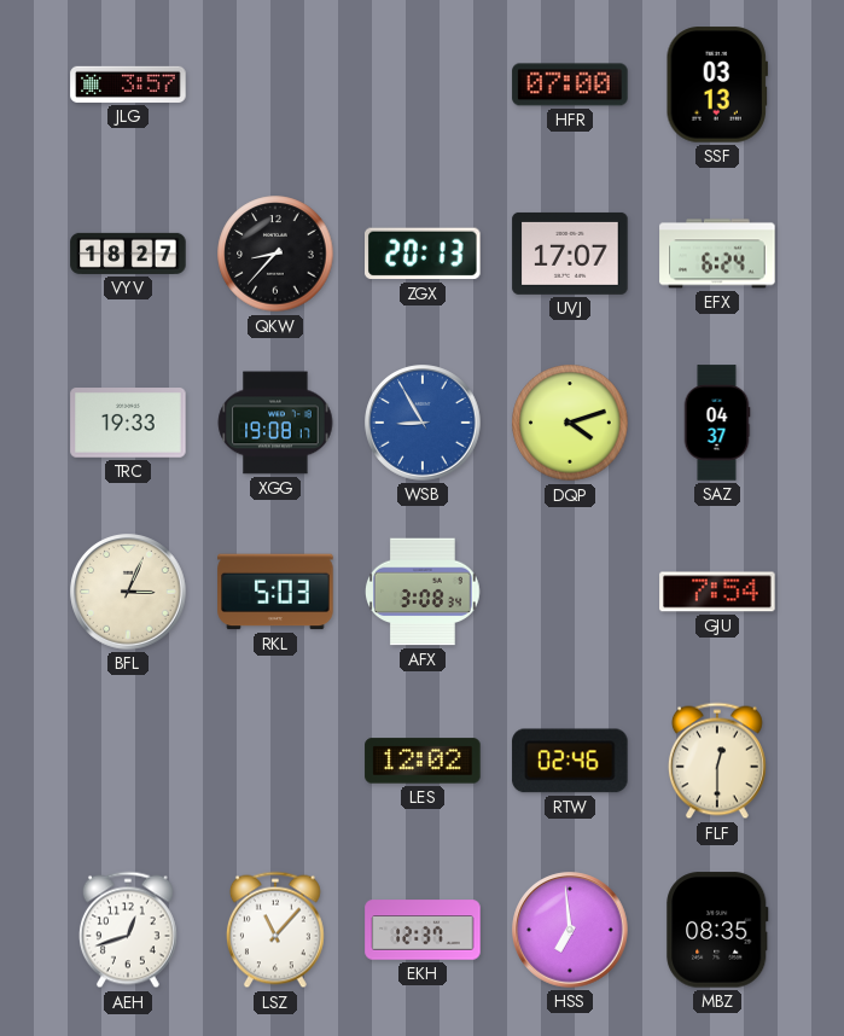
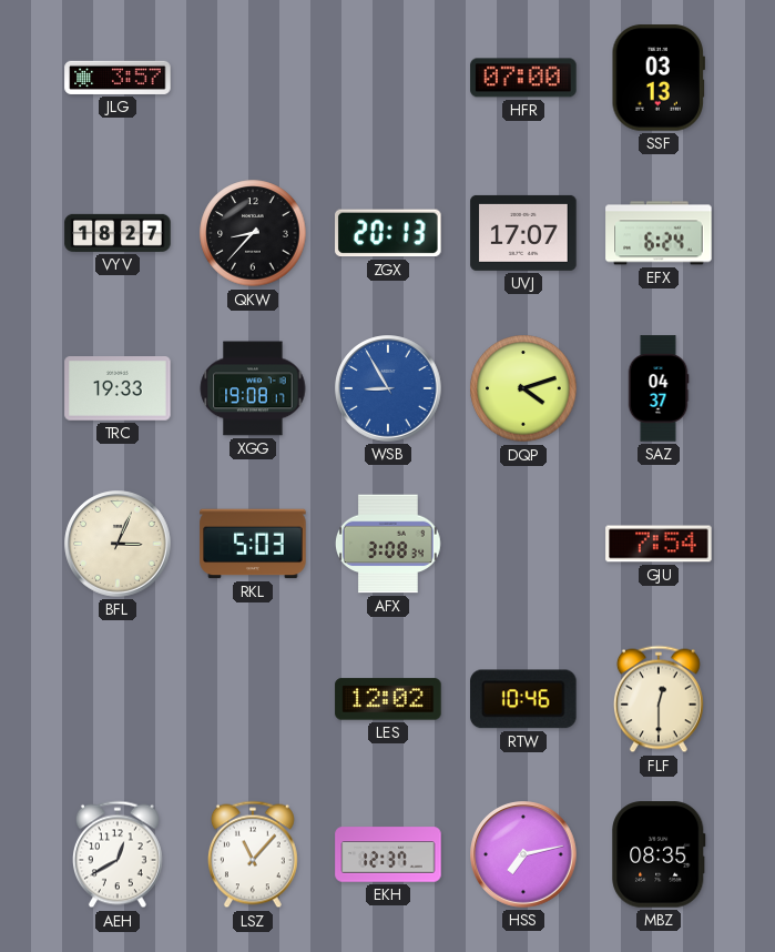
RTW: 02:46 -> 10:46
AEH: 12:42 -> 12:40
HSS: 6:59 -> 7:13
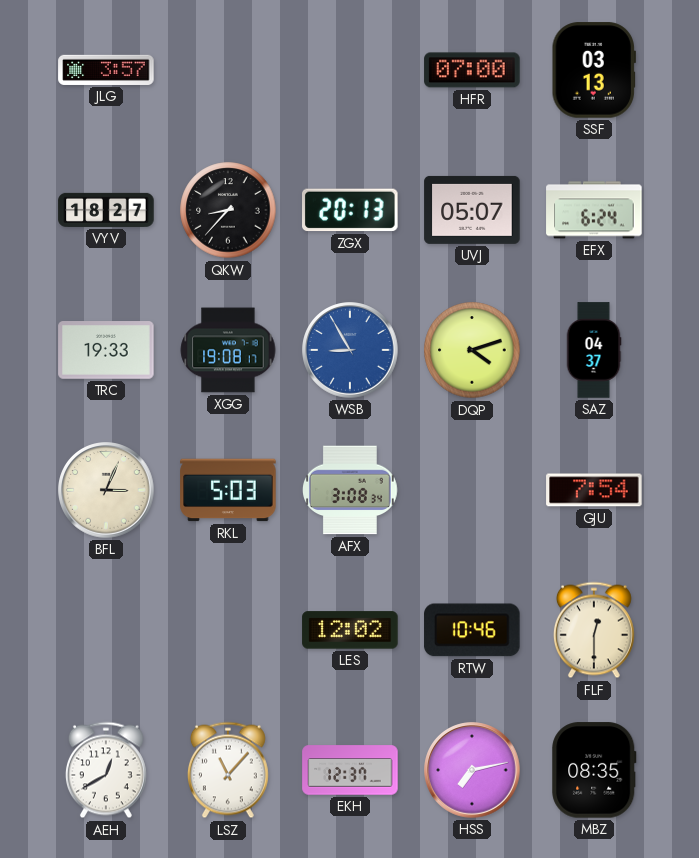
UVJ: 17:07 -> 05:07
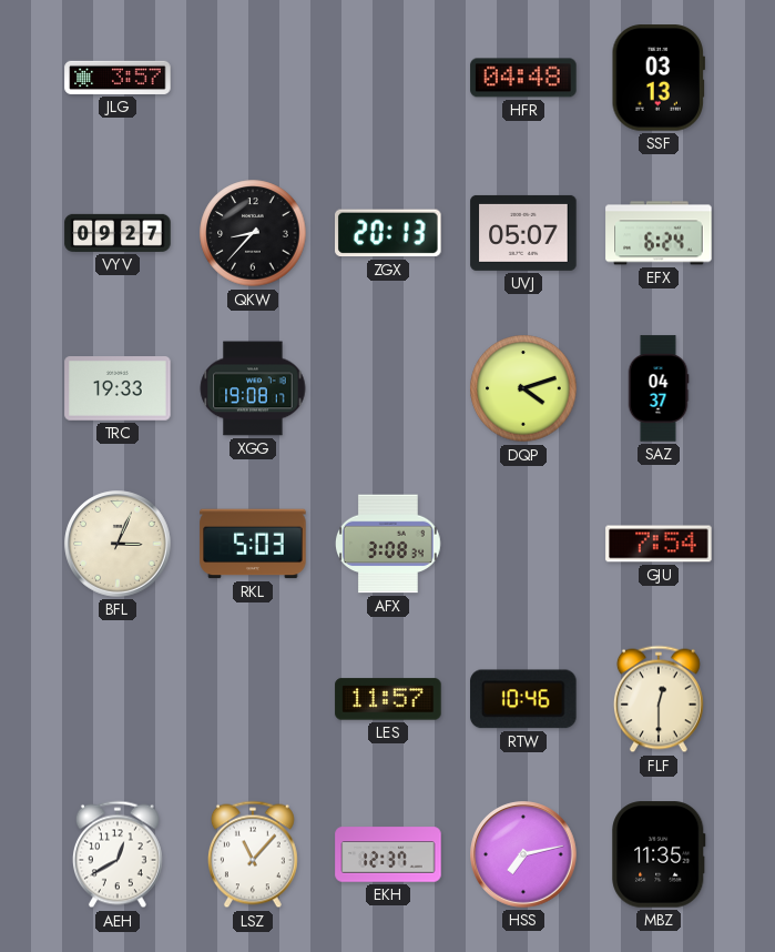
HFR: 07:00 -> 04:48
VYV: 18:27 -> 09:27
WSB: 8:55 -> none
LES: 12:02 -> 11:57
MBZ: 08:35 -> 11:35
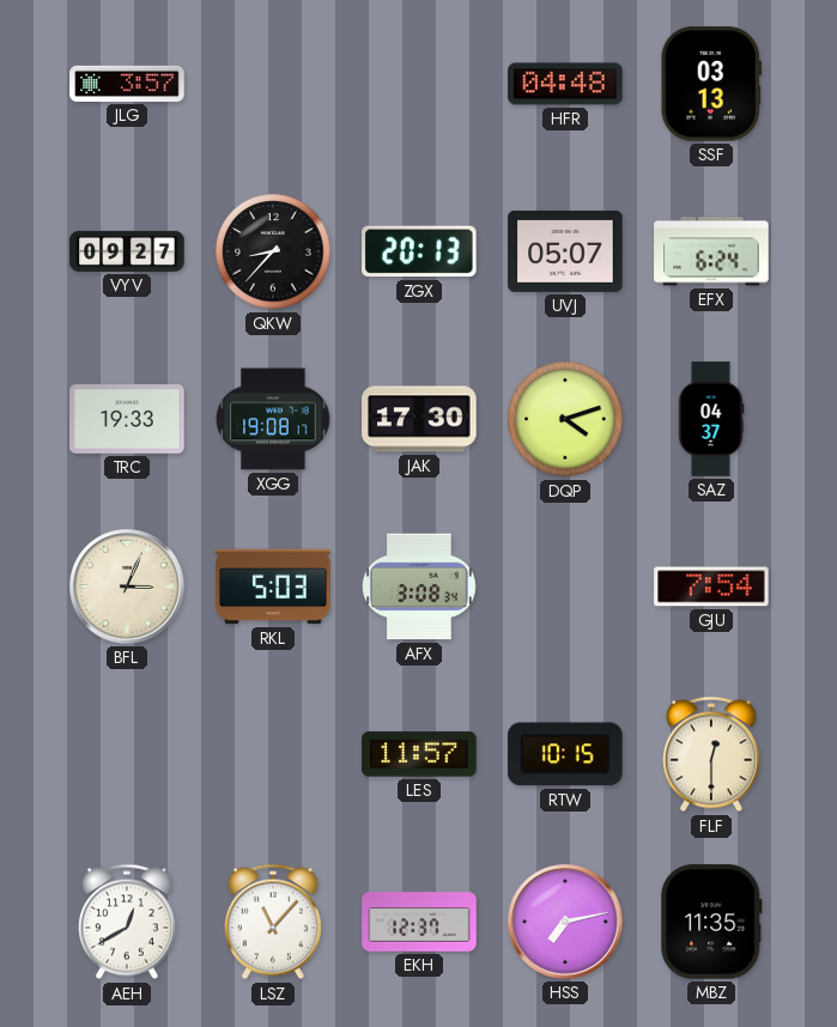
JAK: none -> 17:30
RTW: 10:46 -> 10:15
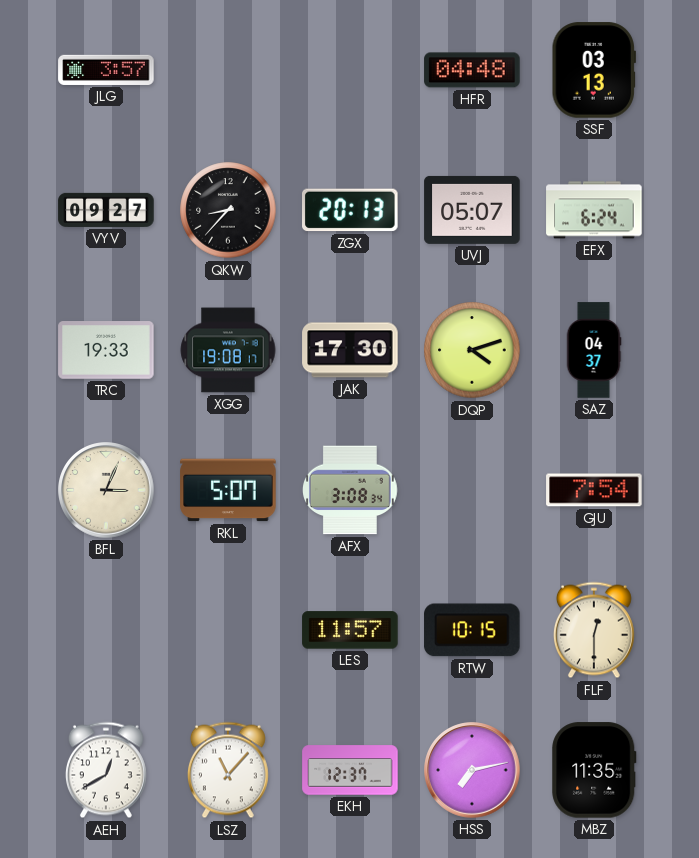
RKL: 5:03 -> 5:07
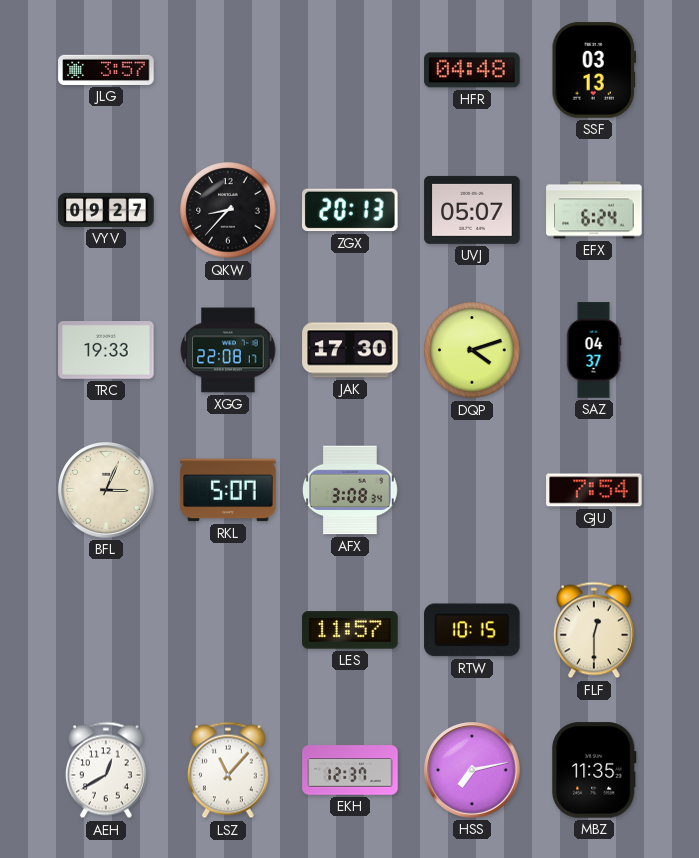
XGG: 19:08 -> 22:08
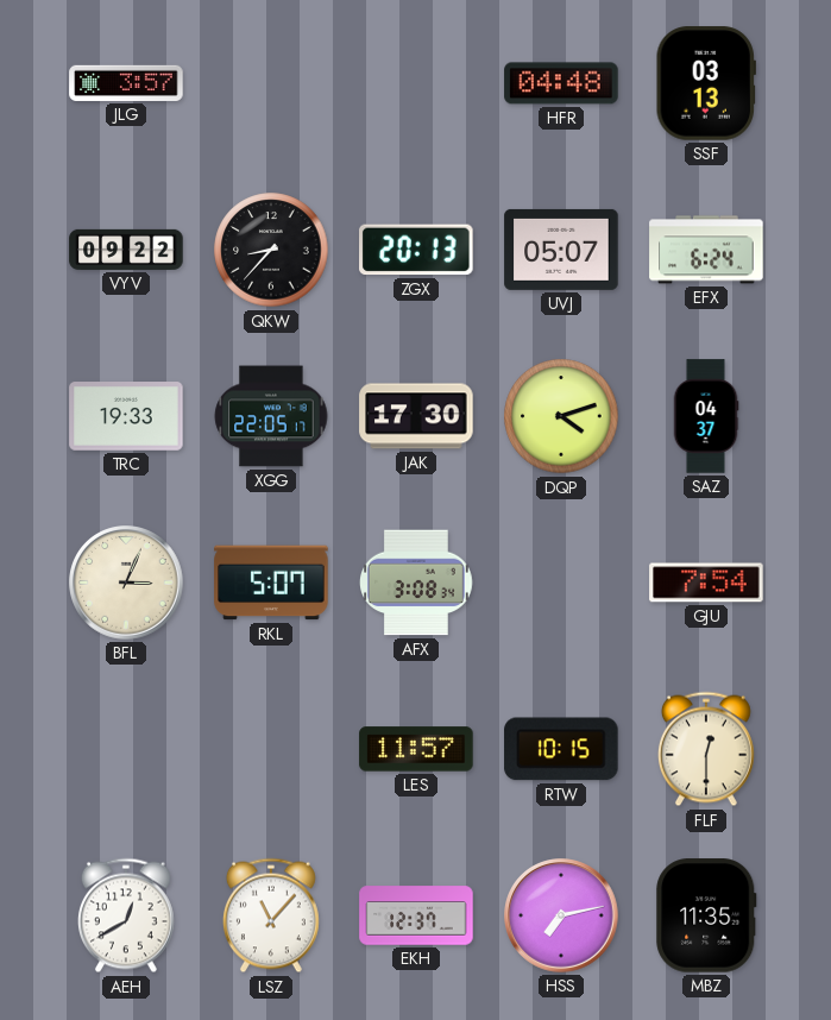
VYV: 09:27 -> 09:22
XGG: 22:08 -> 22:05
